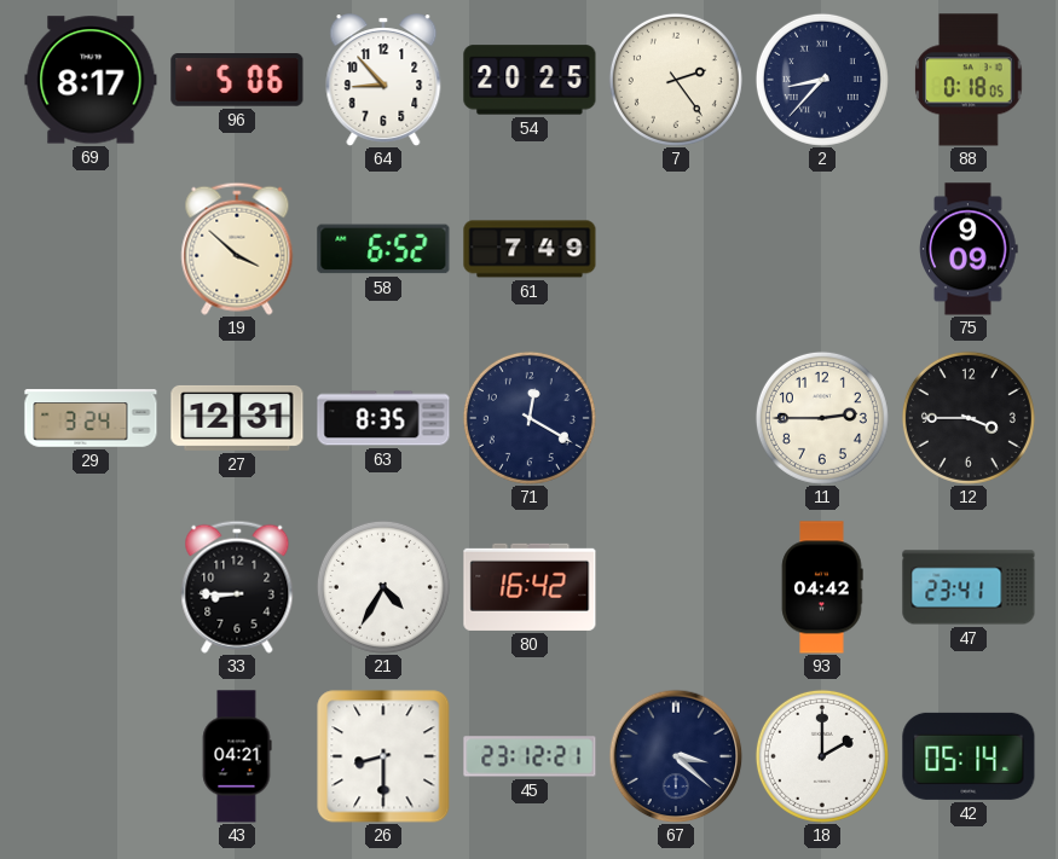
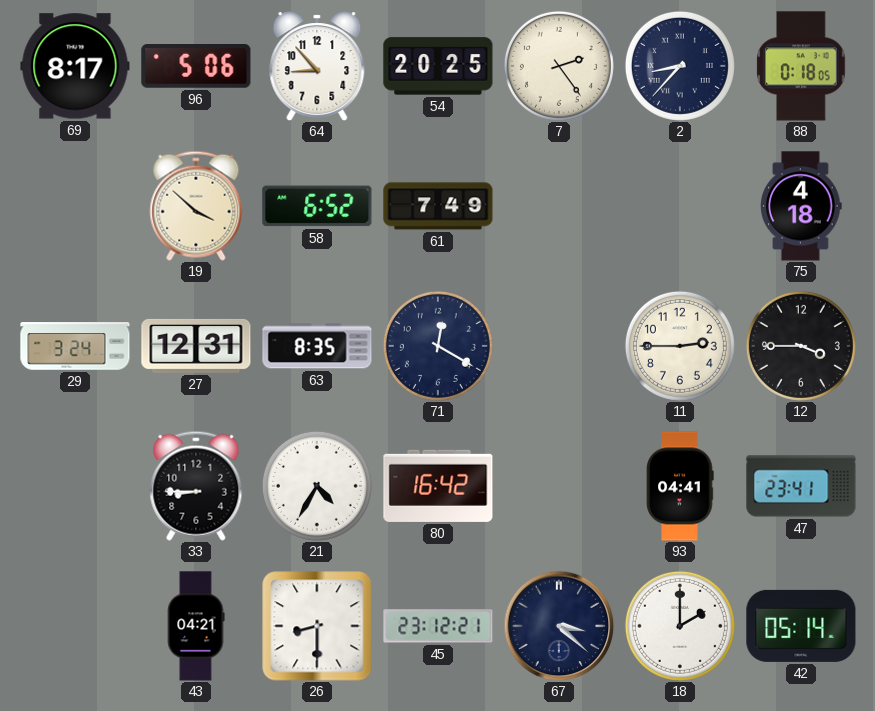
75: 9:09 -> 4:18
93: 04:42 -> 04:41
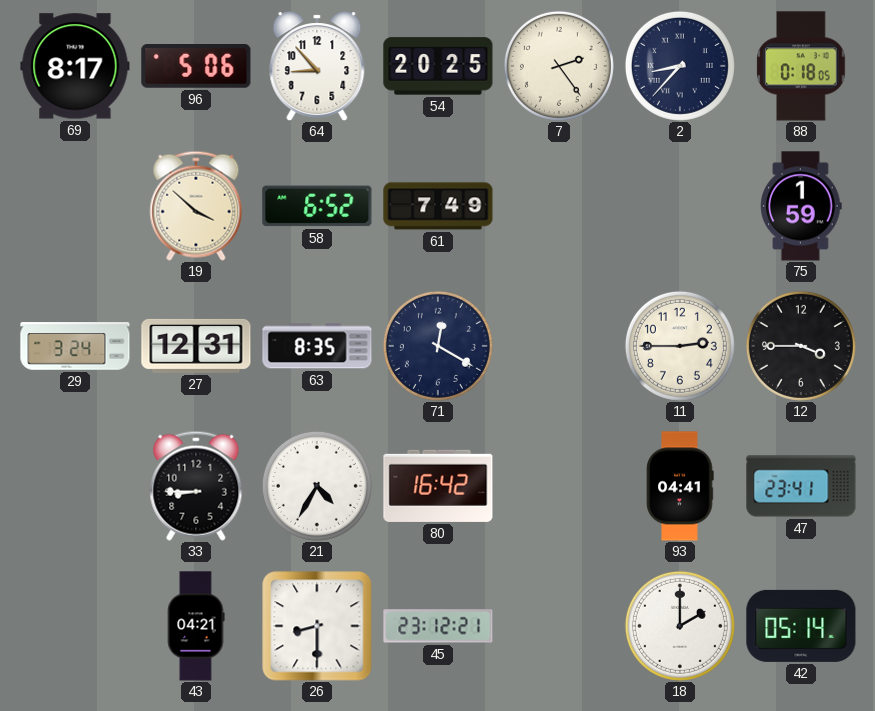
75: 4:18 -> 1:59
67: 3:22 -> none
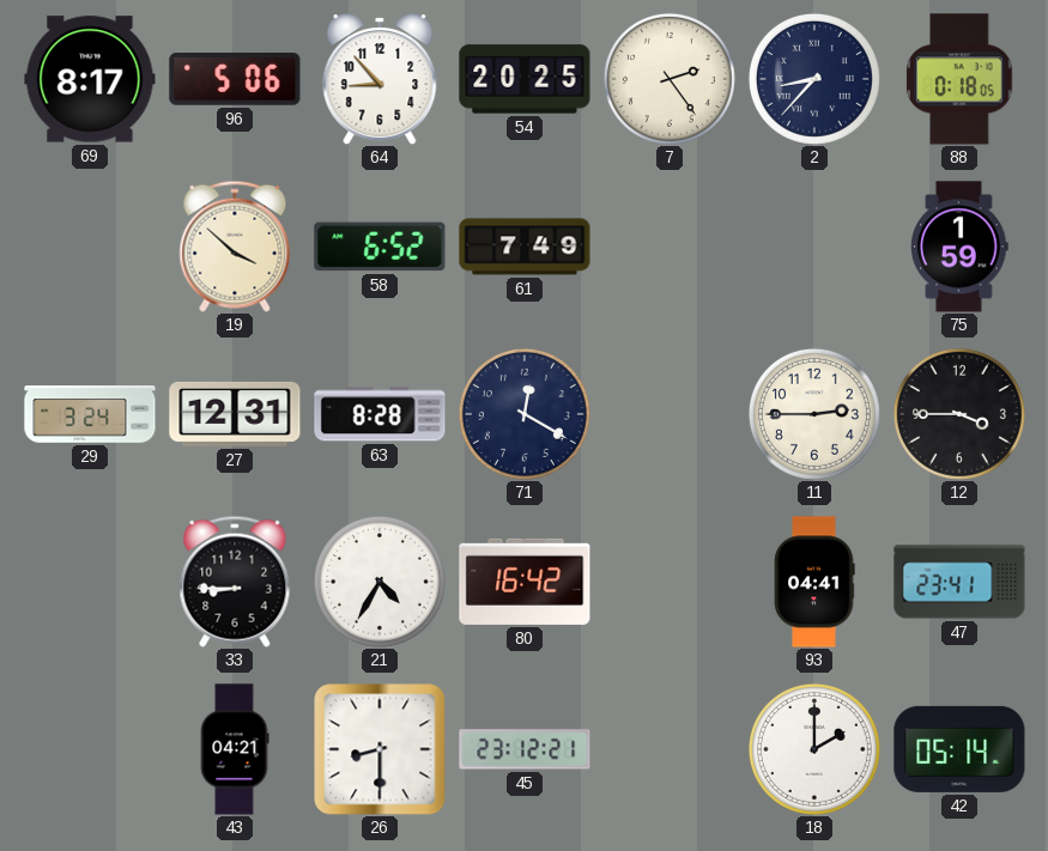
63: 8:35 -> 8:28
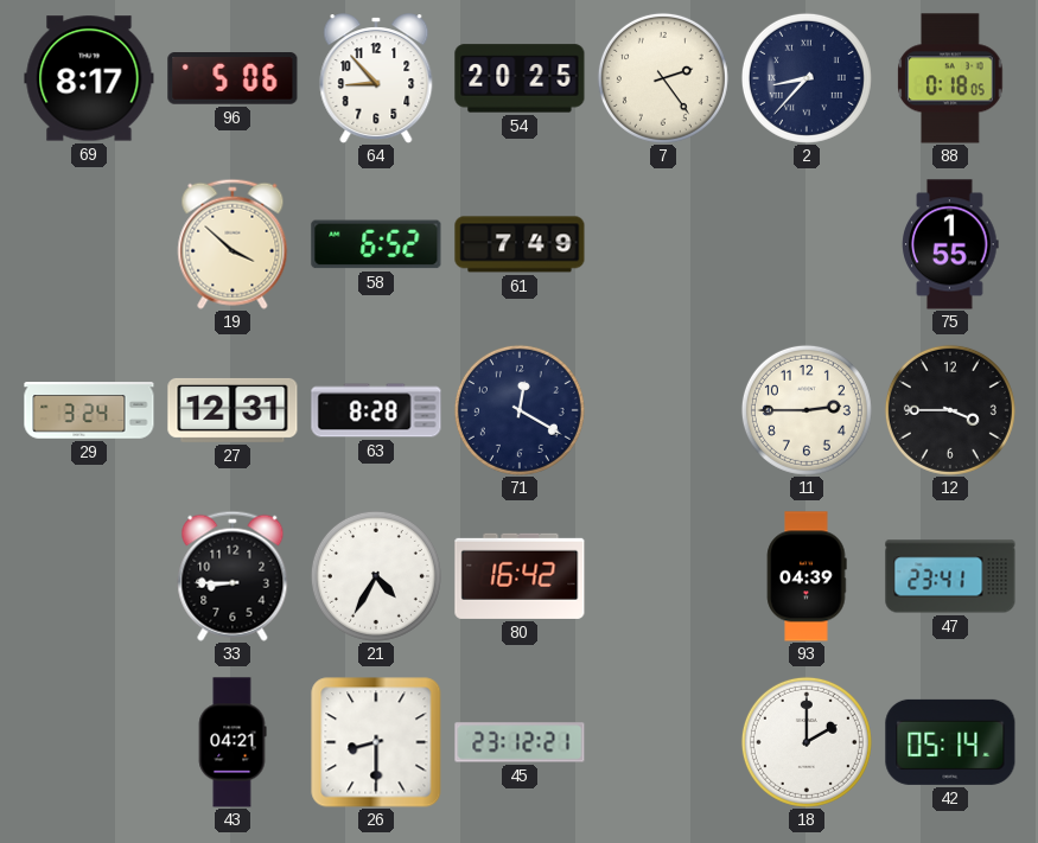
75: 1:59 -> 1:55
93: 04:41 -> 04:39
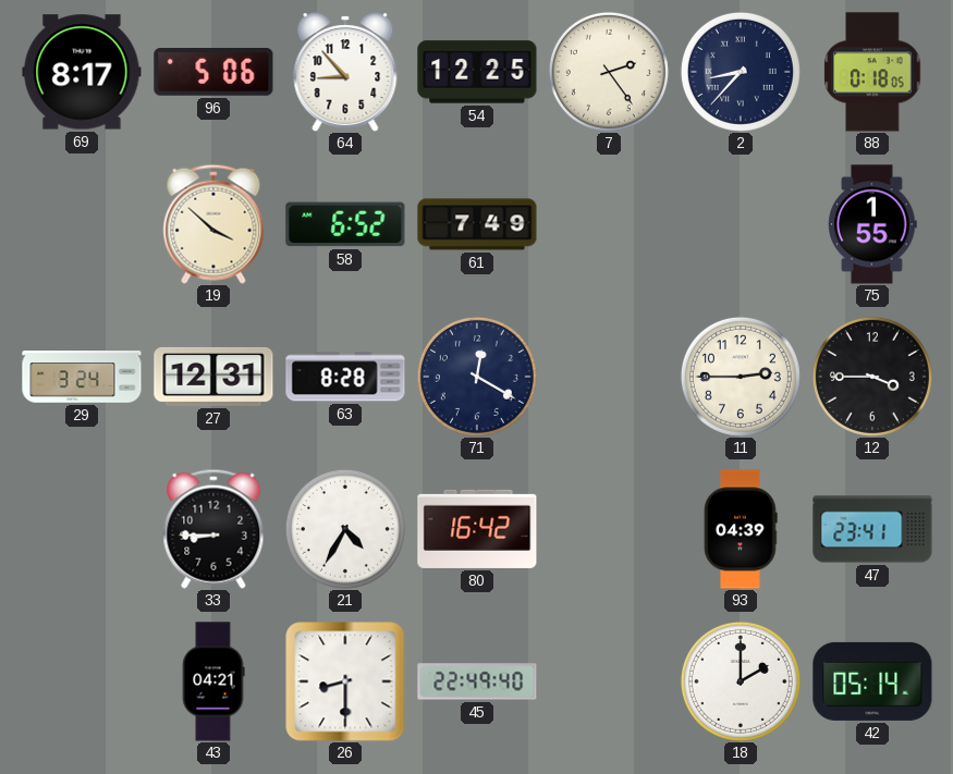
54: 20:25 -> 12:25
45: 23:12 -> 22:49
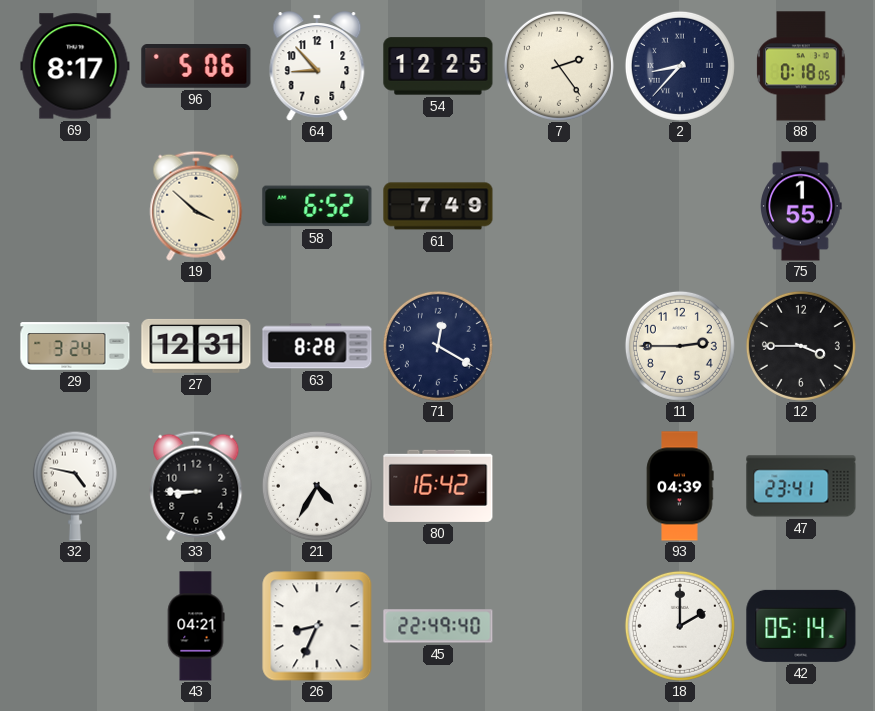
32: none -> 4:47
26: 8:30 -> 8:34
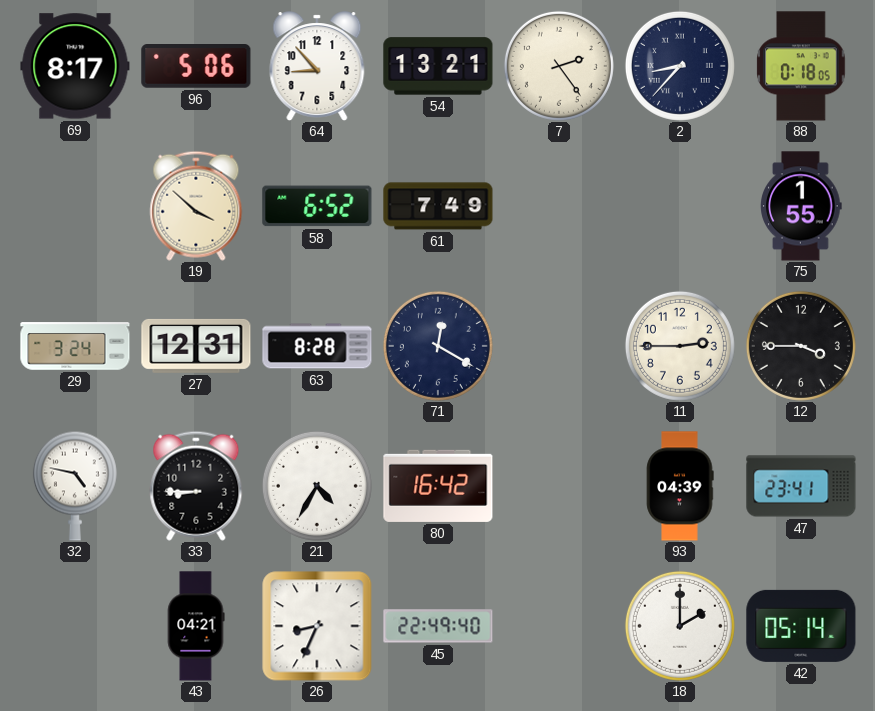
54: 12:25 -> 13:21
